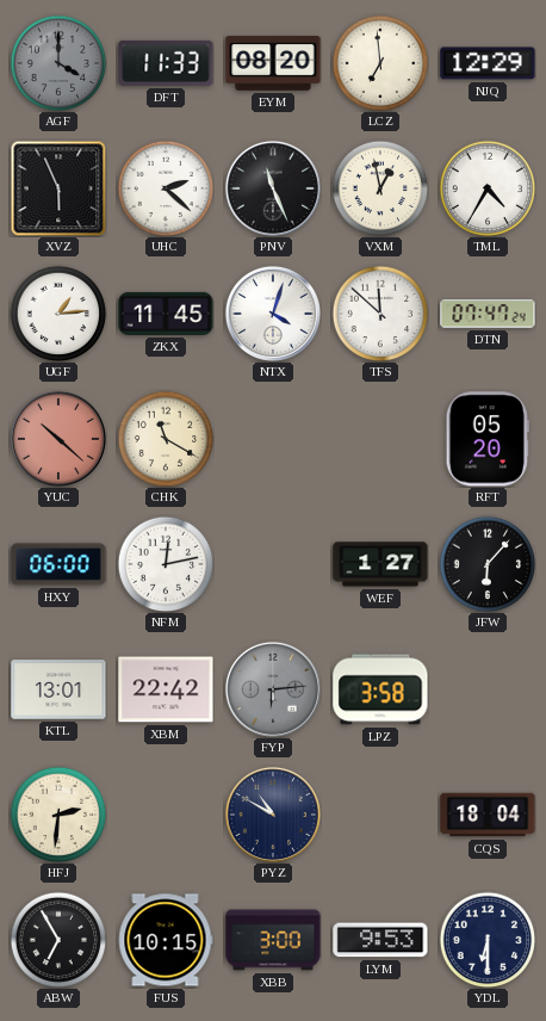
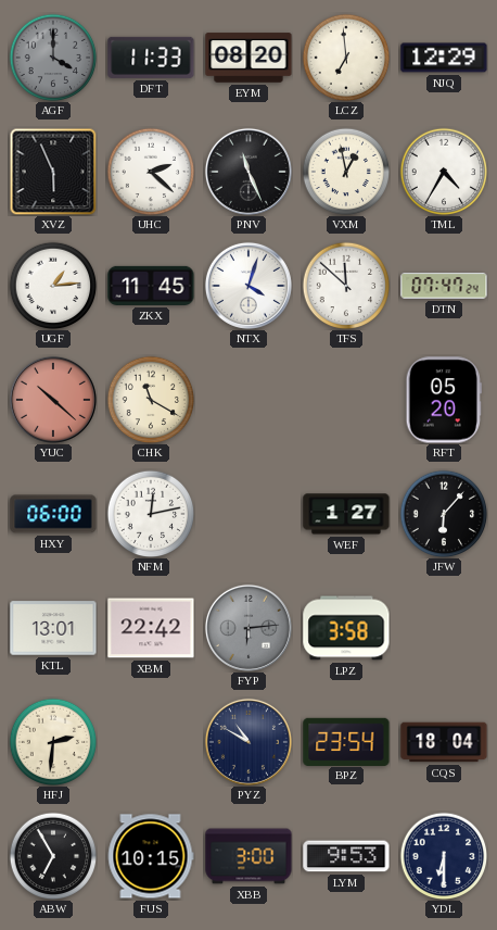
BPZ: none -> 23:54
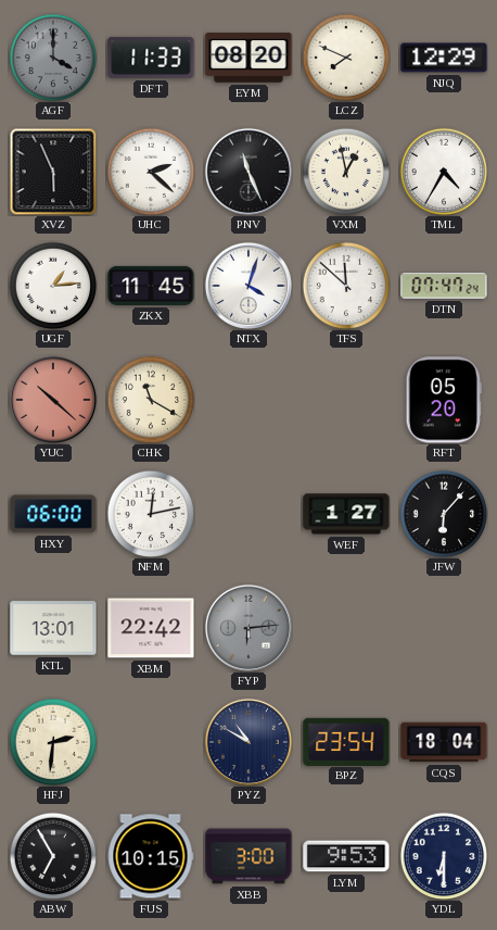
LCZ: 6:59 -> 7:49
LPZ: 3:58 -> none
